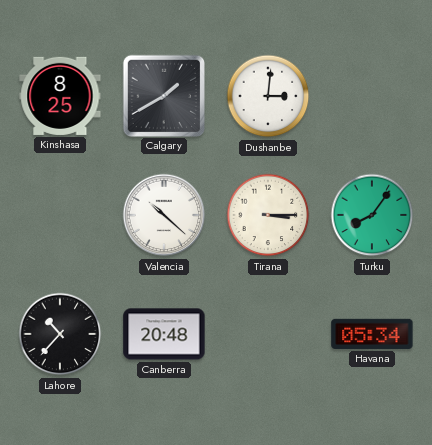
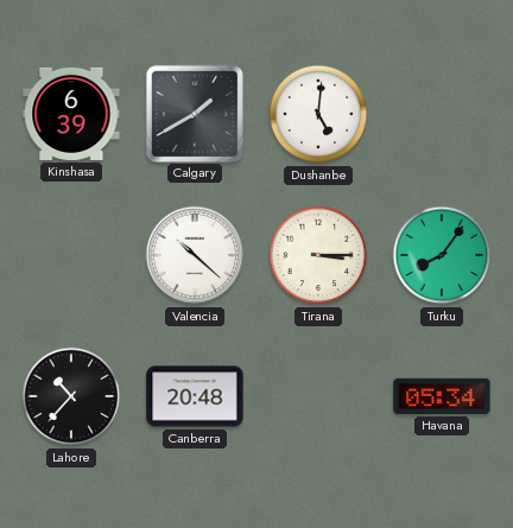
Kinshasa: 8:25 -> 6:39
Dushanbe: 3:01 -> 5:01
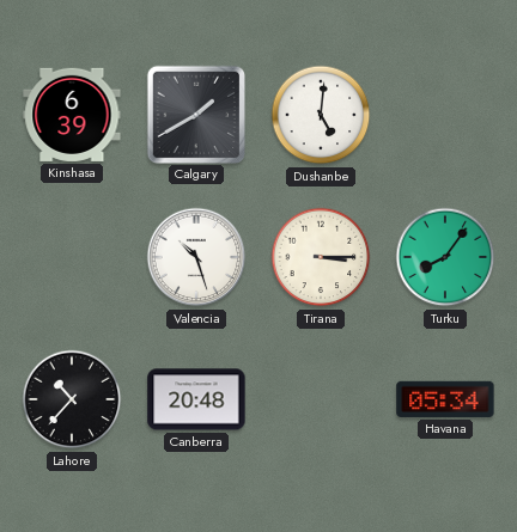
Valencia: 10:22 -> 10:27
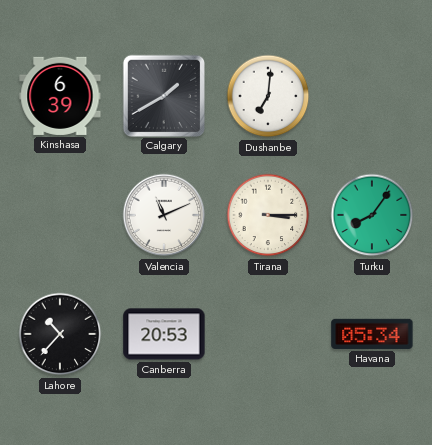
Dushanbe: 5:01 -> 7:01
Valencia: 10:27 -> 11:11
Canberra: 20:48 -> 20:53
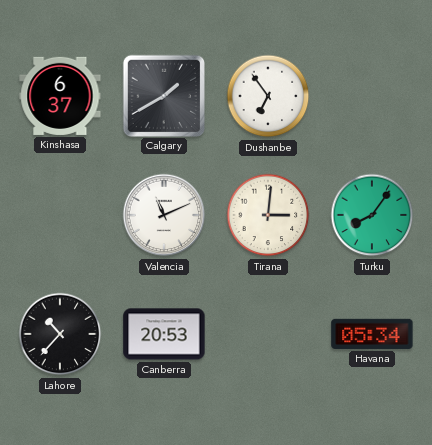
Kinshasa: 6:39 -> 6:37
Dushanbe: 7:01 -> 6:54
Tirana: 3:15 -> 3:01
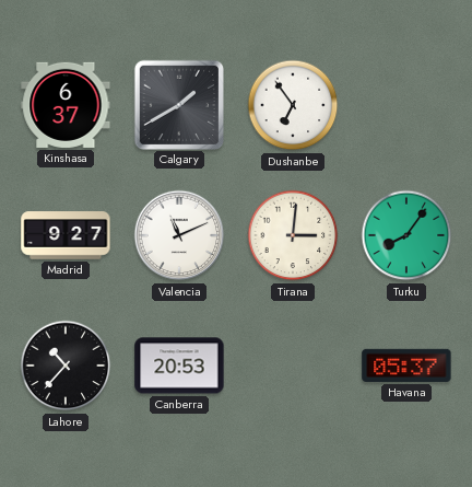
Madrid: none -> 9:27
Havana: 05:34 -> 05:37
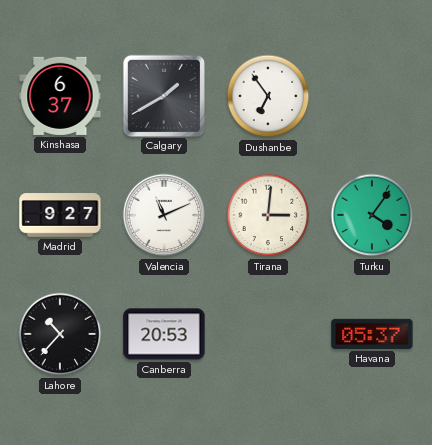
Turku: 8:06 -> 4:06
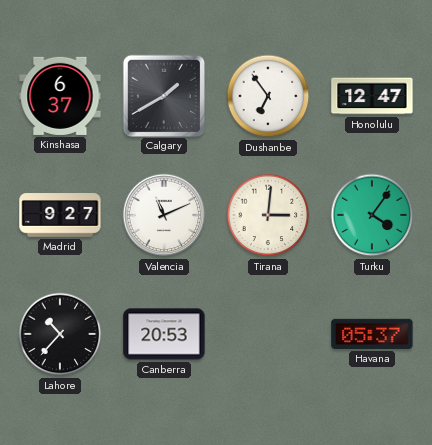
Honolulu: none -> 12:47
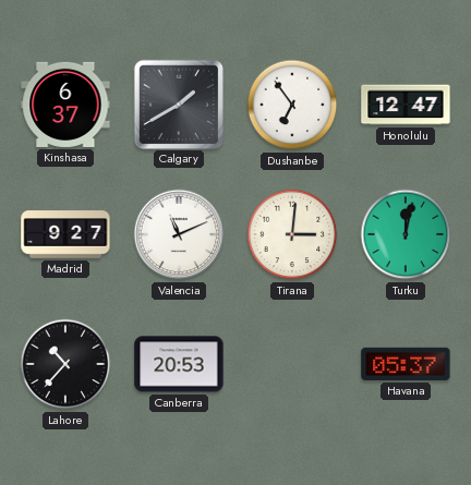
Turku: 4:06 -> 12:02
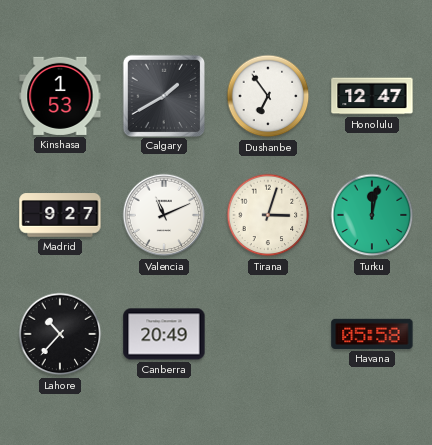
Kinshasa: 6:37 -> 1:53
Tirana: 3:01 -> 3:03
Canberra: 20:53 -> 20:49
Havana: 05:37 -> 05:58
